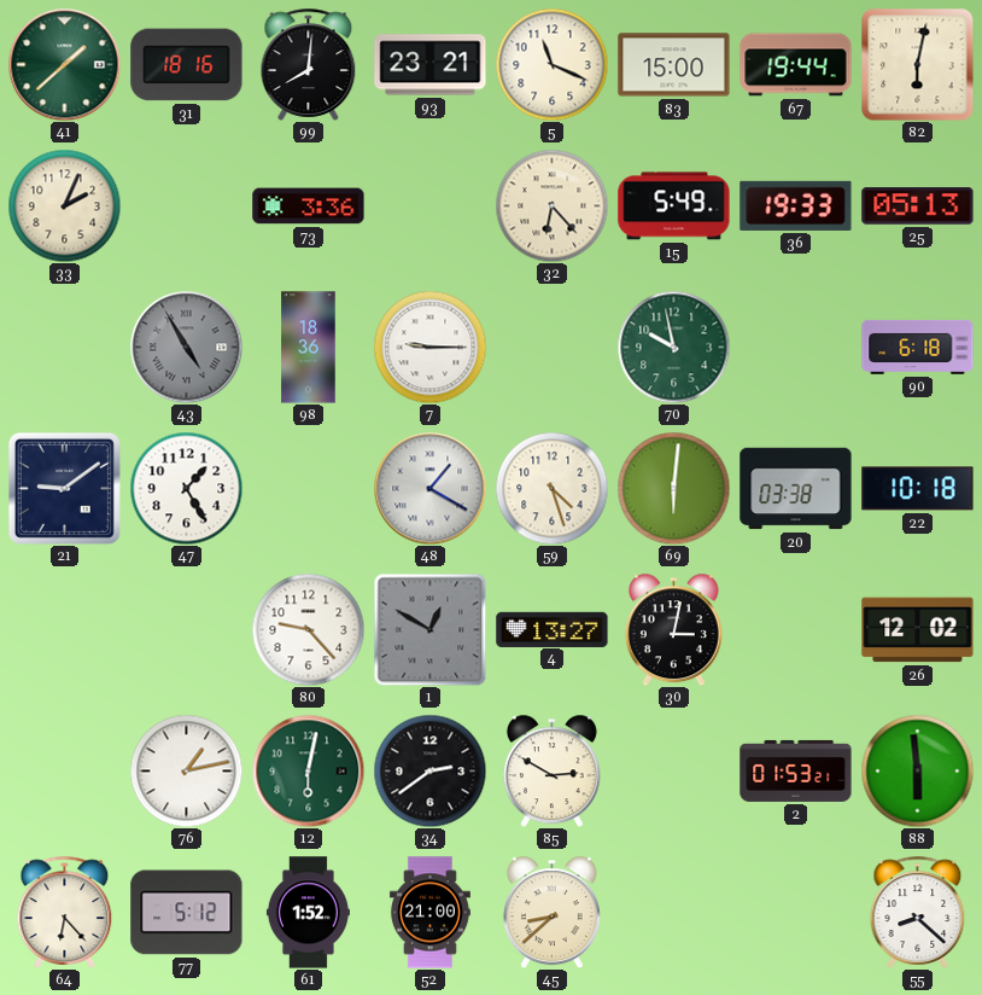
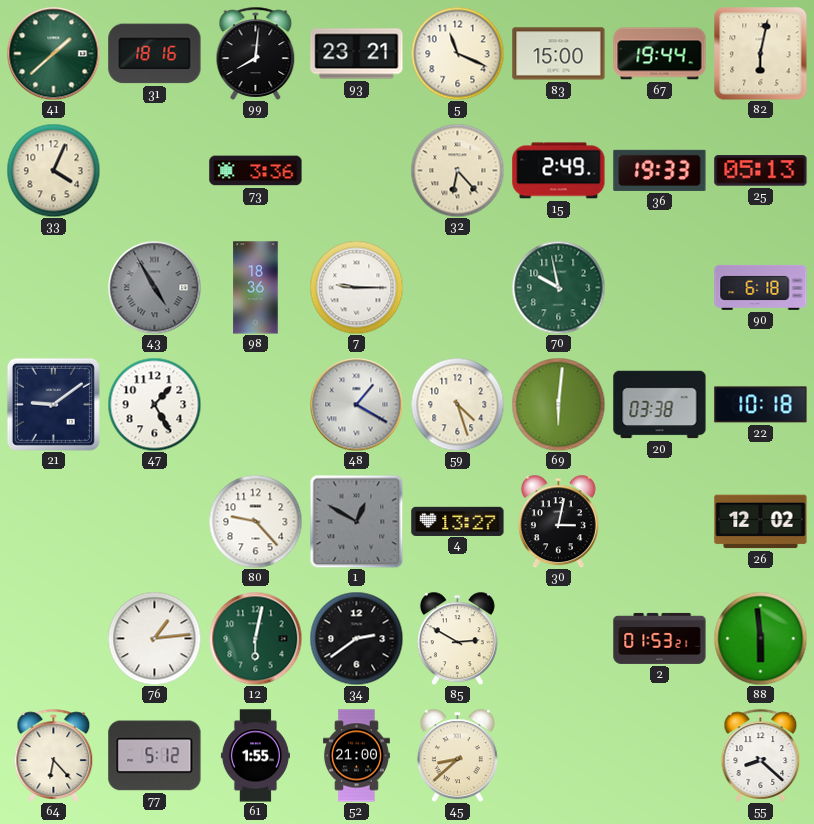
33: 2:04 -> 4:04
15: 5:49 -> 2:49
76: 1:13 -> 1:14
61: 1:52 -> 1:55
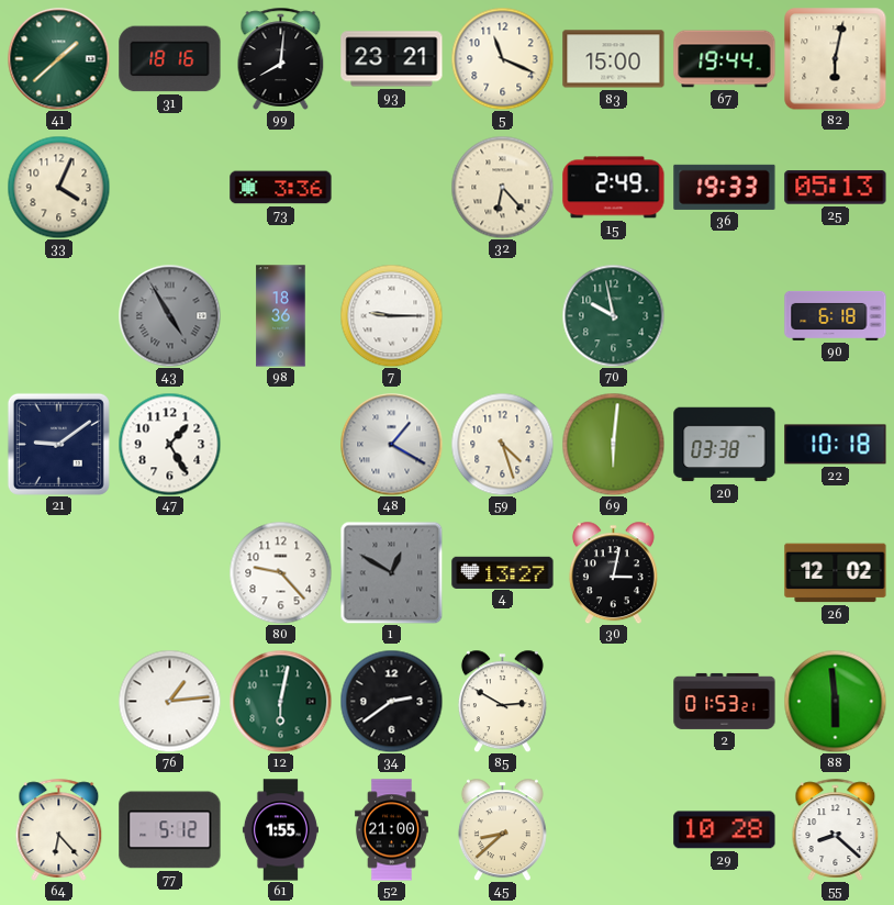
29: none -> 10:28
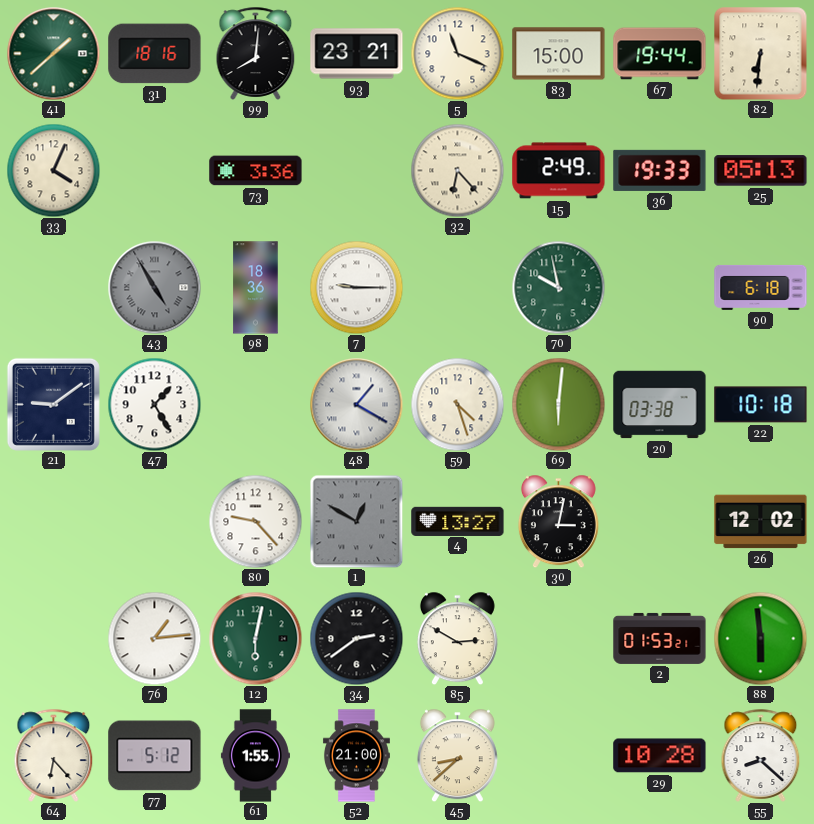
82: 6:02 -> 6:31
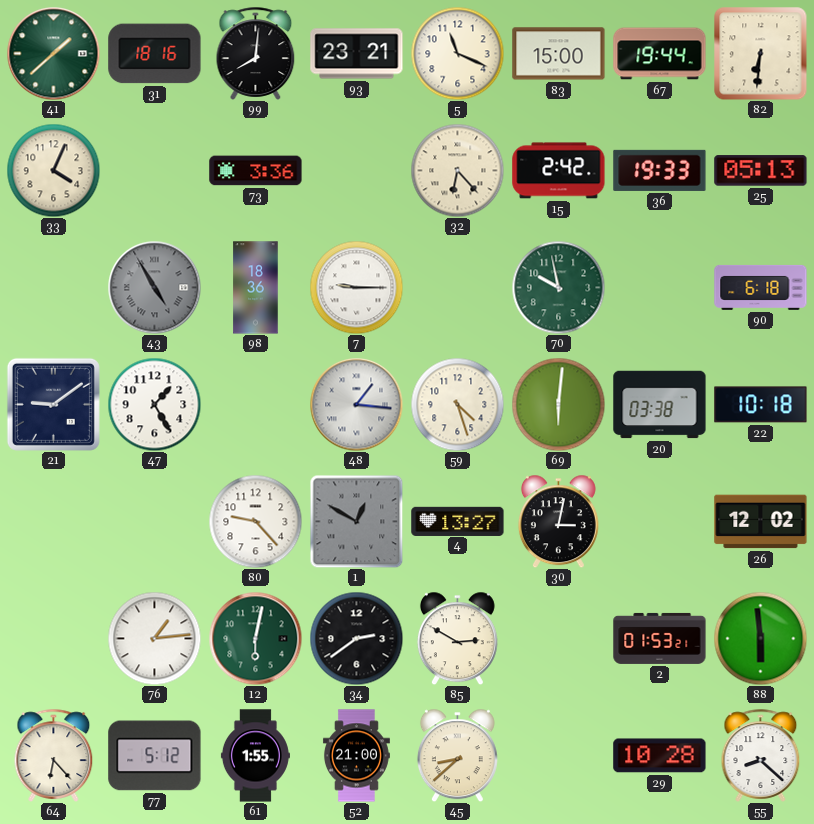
15: 2:49 -> 2:42
48: 1:20 -> 1:16
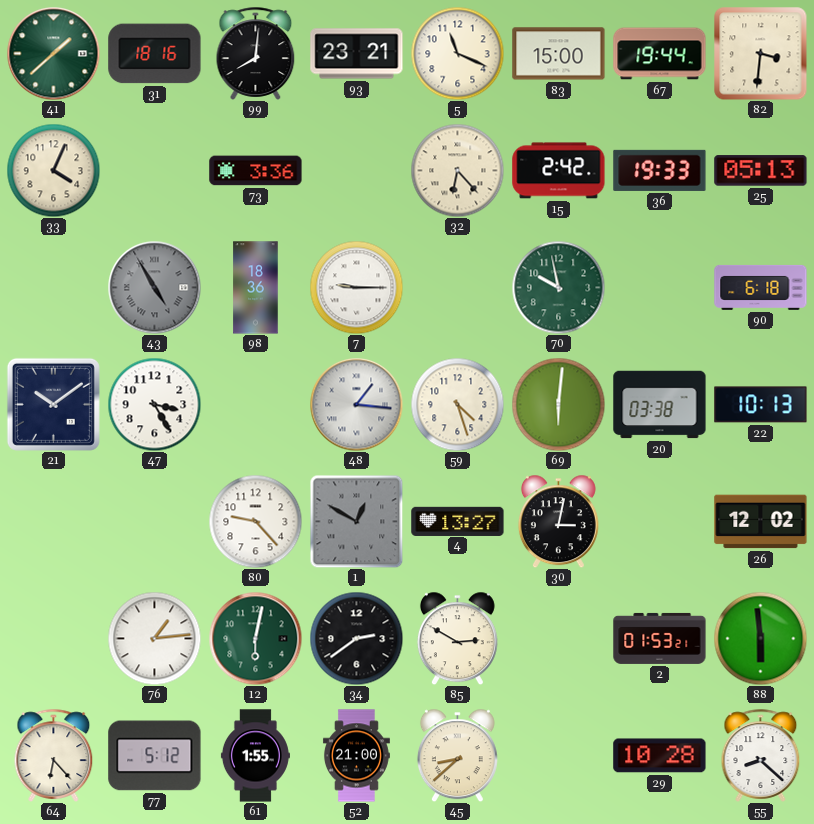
82: 6:31 -> 3:31
21: 9:09 -> 10:09
47: 1:25 -> 3:25
22: 10:18 -> 10:13
